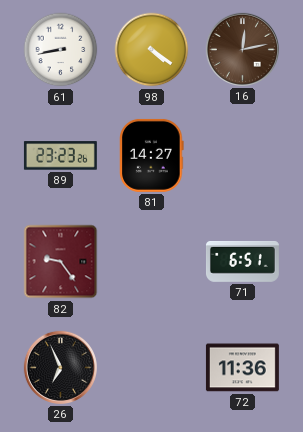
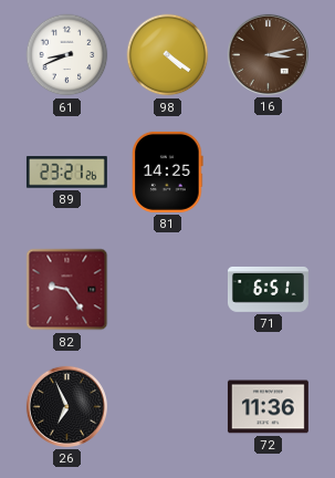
61: 8:43 -> 8:41
16: 12:13 -> 3:13
89: 23:23 -> 23:21
81: 14:27 -> 14:25
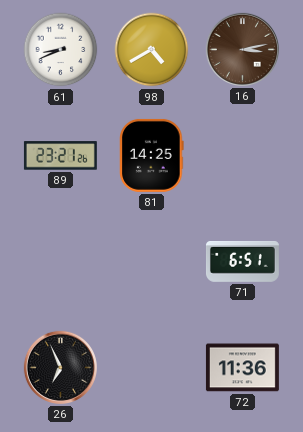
98: 4:21 -> 4:40
82: 9:24 -> none
